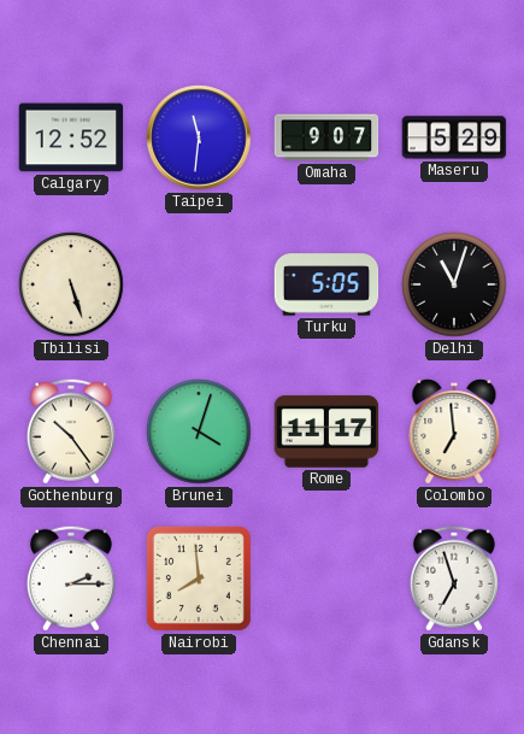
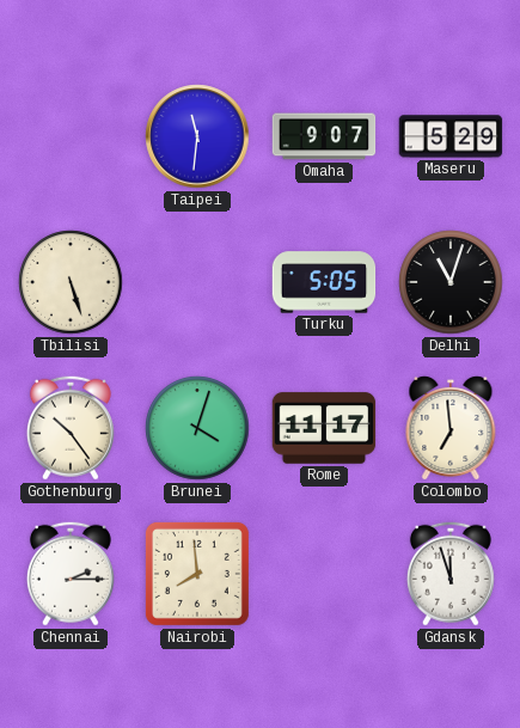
Calgary: 12:52 -> none
Gdansk: 6:57 -> 11:57
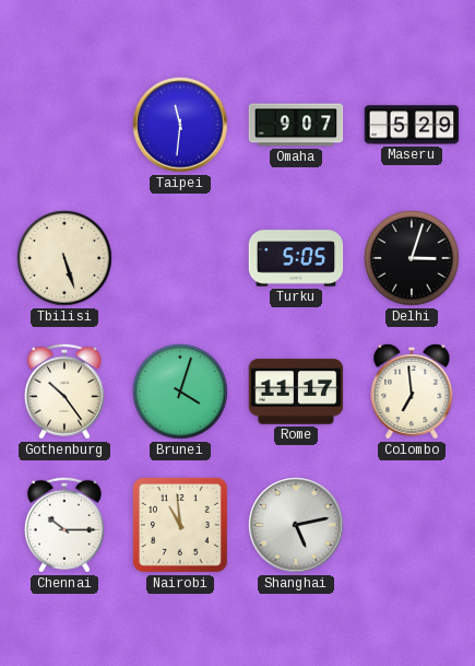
Delhi: 11:03 -> 3:03
Chennai: 2:15 -> 10:15
Nairobi: 7:59 -> 10:59
Shanghai: none -> 5:13
Gdansk: 11:57 -> none
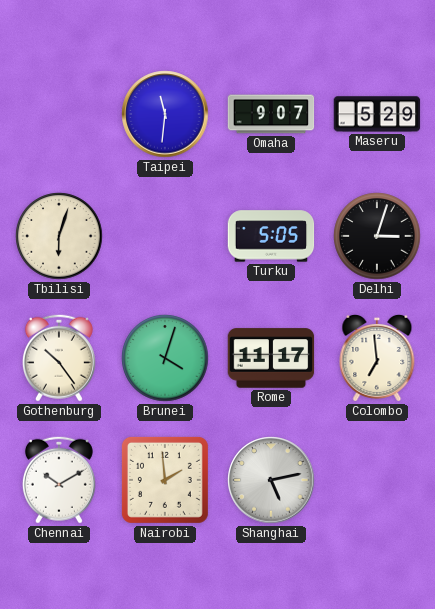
Tbilisi: 5:27 -> 6:03
Chennai: 10:15 -> 10:10
Nairobi: 10:59 -> 1:59
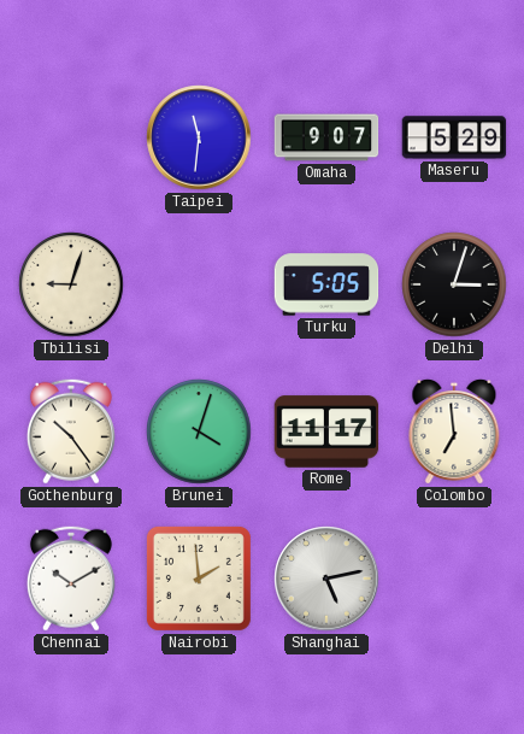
Tbilisi: 6:03 -> 9:03
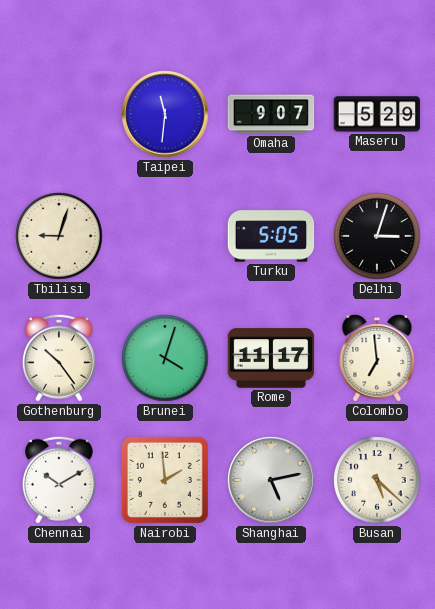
Busan: none -> 5:22
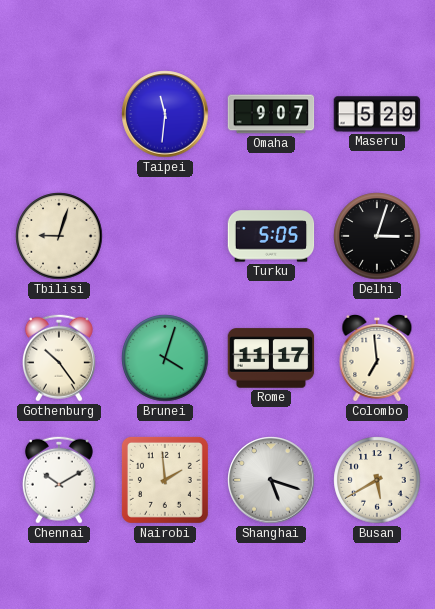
Shanghai: 5:13 -> 5:18
Busan: 5:22 -> 5:40
